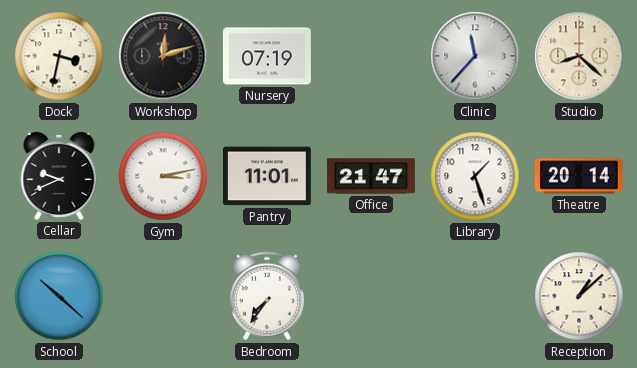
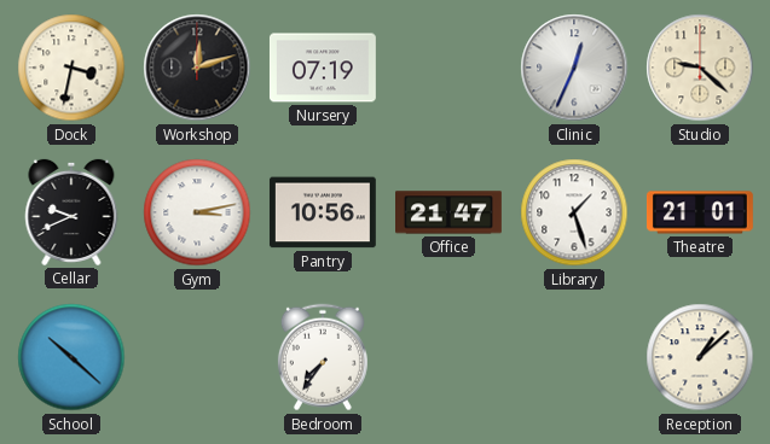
Clinic: 11:37 -> 12:34
Studio: 8:22 -> 9:22
Pantry: 11:01 -> 10:56
Theatre: 20:14 -> 21:01
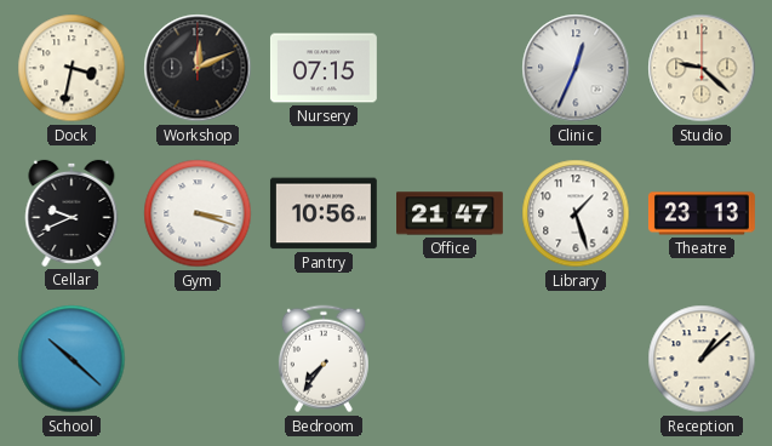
Workshop: 12:12 -> 12:11
Nursery: 07:19 -> 07:15
Gym: 3:13 -> 3:18
Theatre: 21:01 -> 23:13
